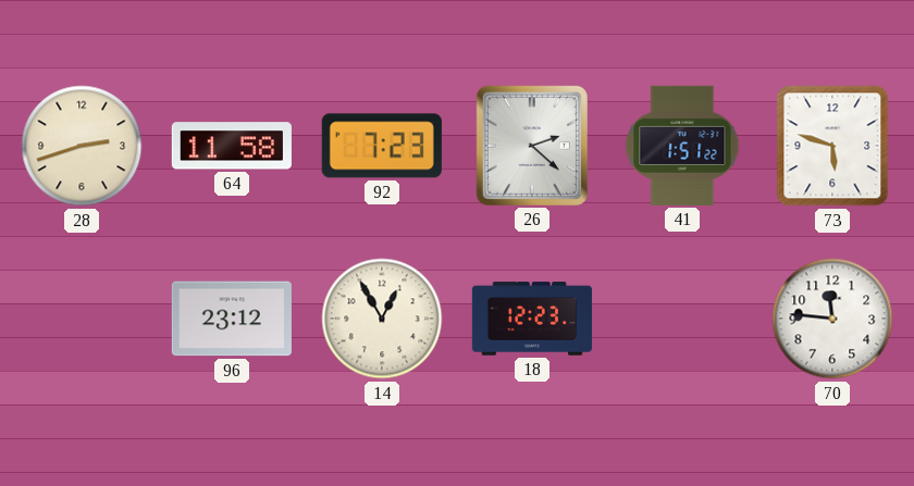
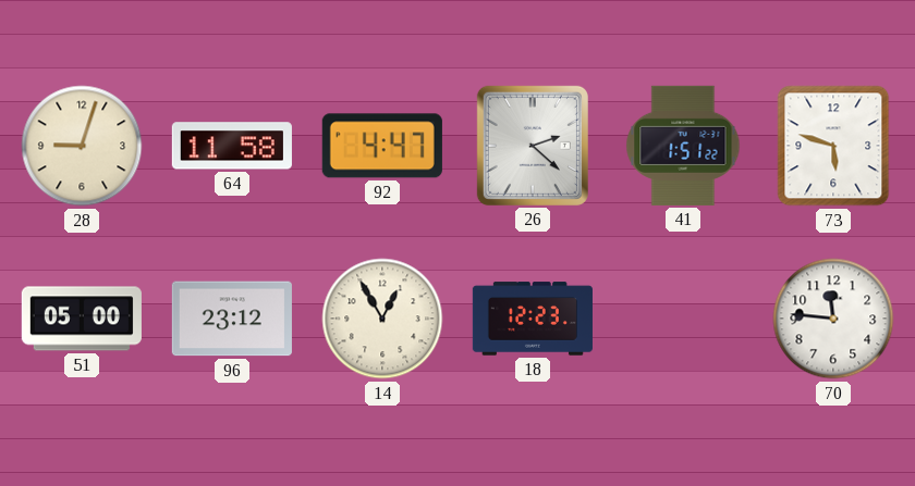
28: 2:42 -> 9:03
92: 7:23 -> 4:47
51: none -> 05:00
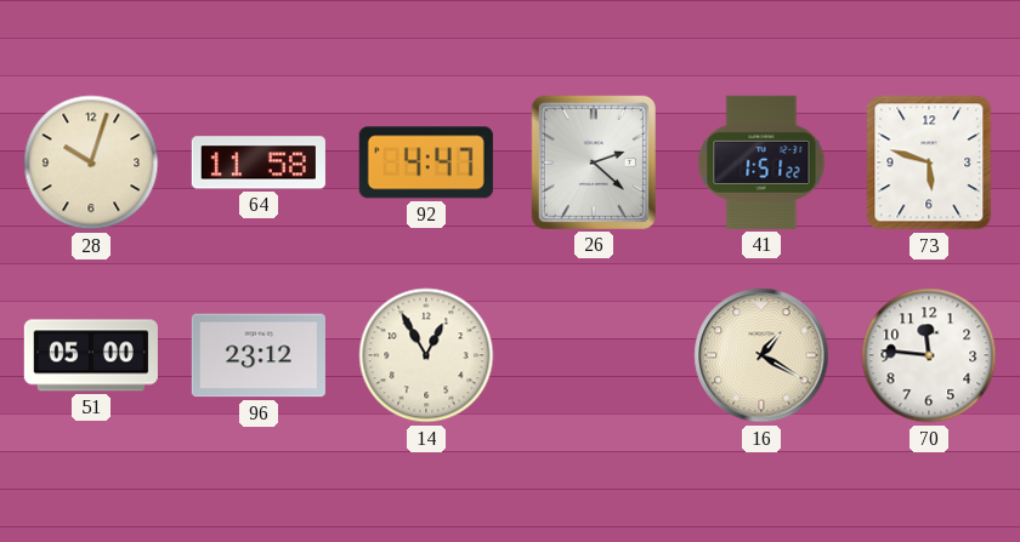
28: 9:03 -> 10:03
18: 12:23 -> none
16: none -> 1:20
